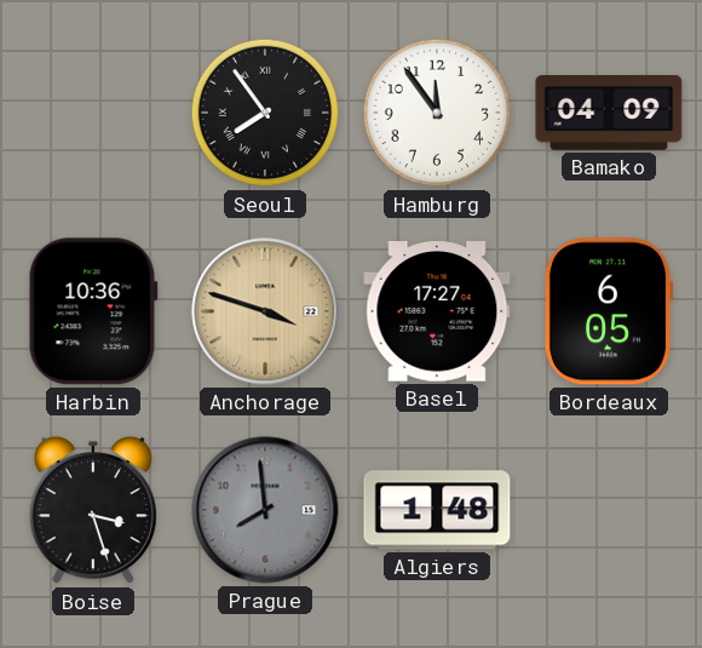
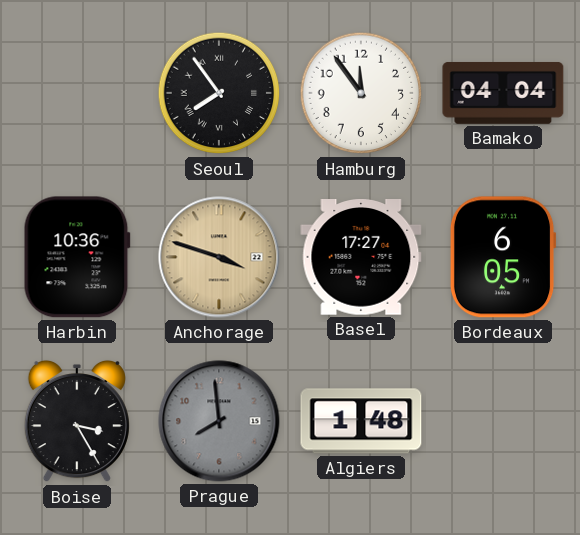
Bamako: 04:09 -> 04:04
Boise: 3:27 -> 3:25
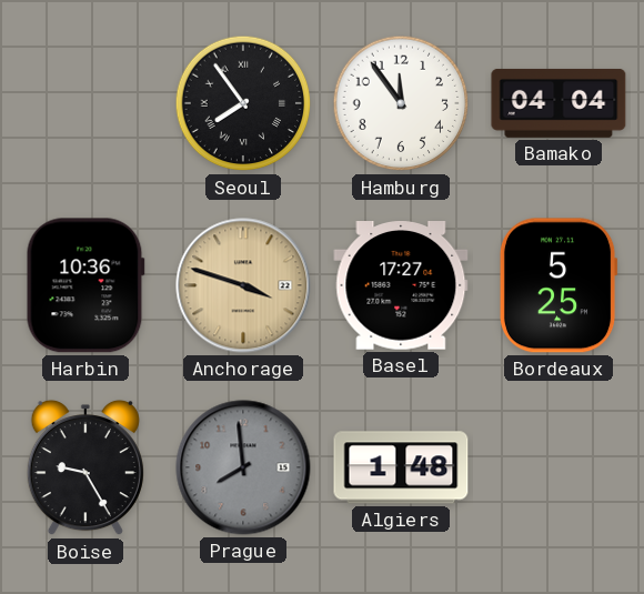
Bordeaux: 6:05 -> 5:25
Boise: 3:25 -> 9:25
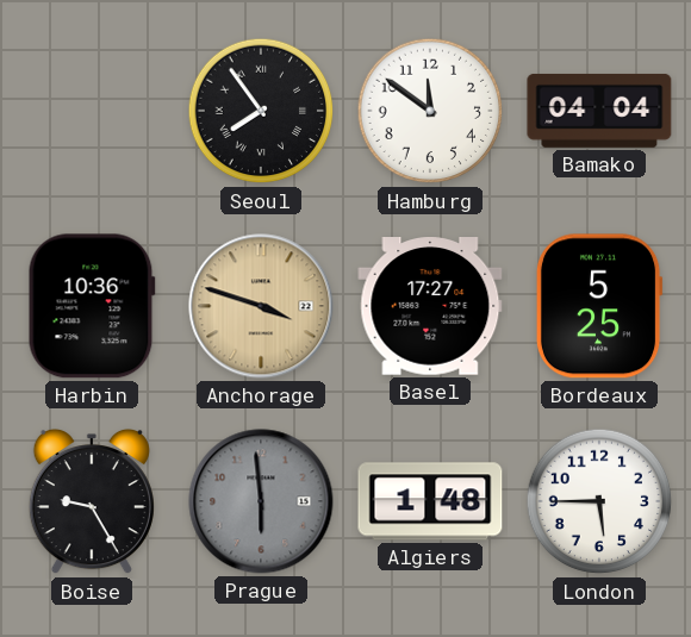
Hamburg: 11:54 -> 11:51
Prague: 7:59 -> 5:59
London: none -> 5:45
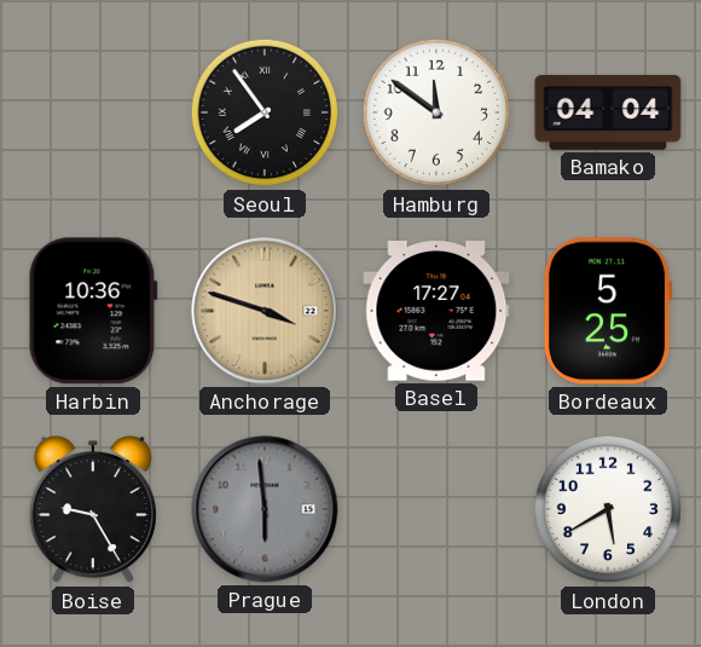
Algiers: 1:48 -> none
London: 5:45 -> 5:40
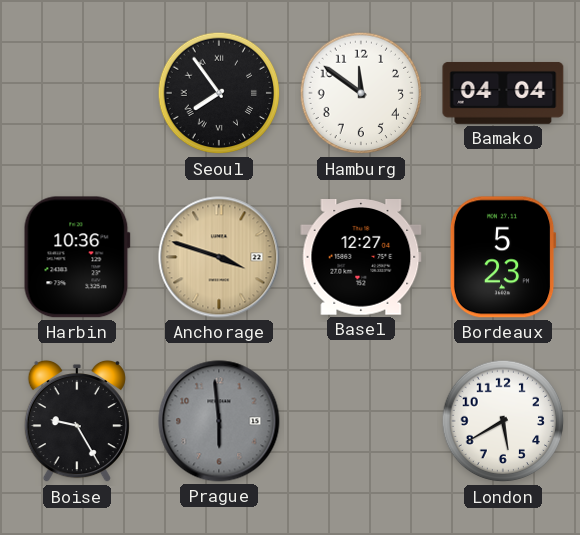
Basel: 17:27 -> 12:27
Bordeaux: 5:25 -> 5:23
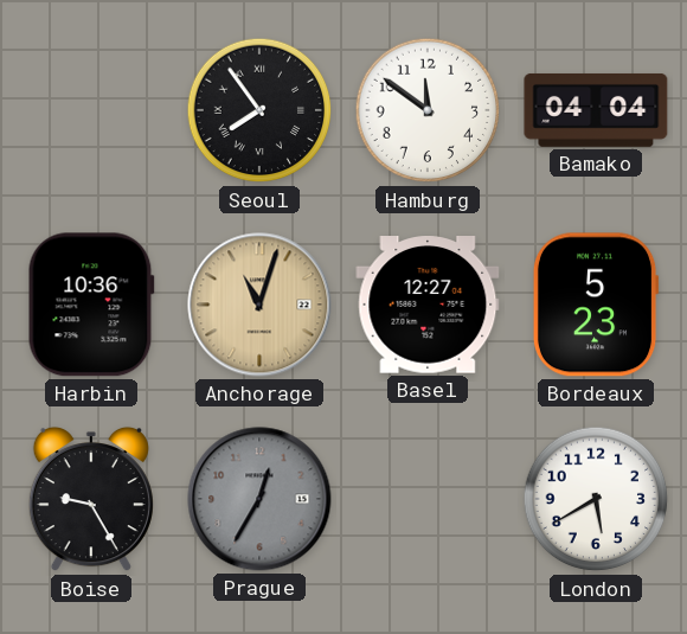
Anchorage: 3:48 -> 11:03
Prague: 5:59 -> 12:35
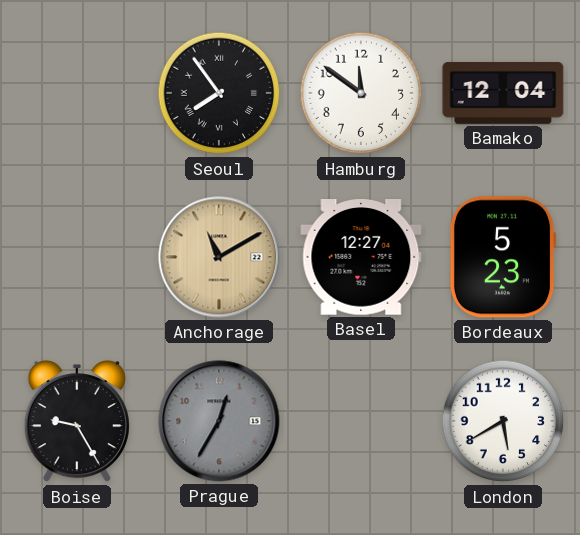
Bamako: 04:04 -> 12:04
Harbin: 10:36 -> none
Anchorage: 11:03 -> 11:10
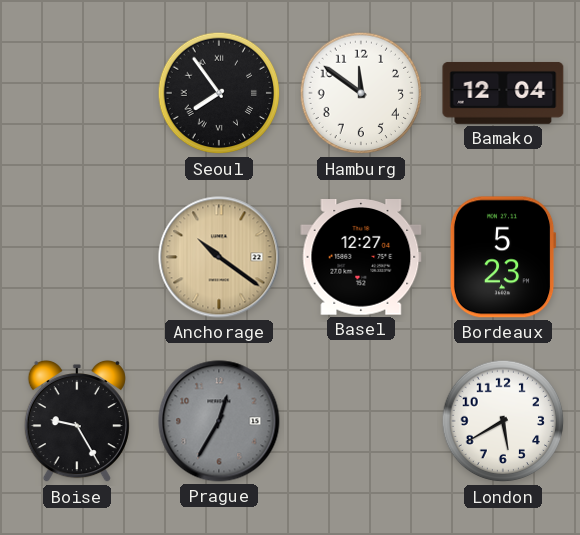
Anchorage: 11:10 -> 10:21
